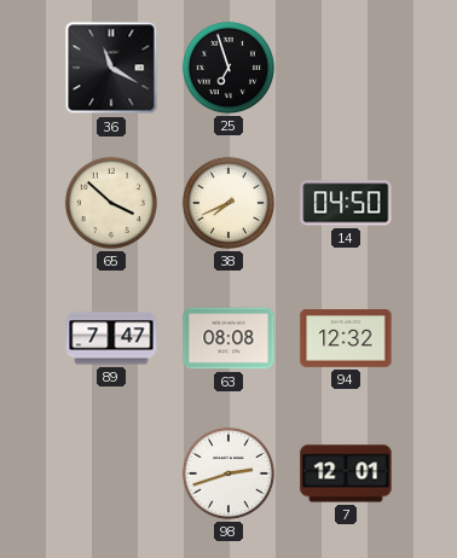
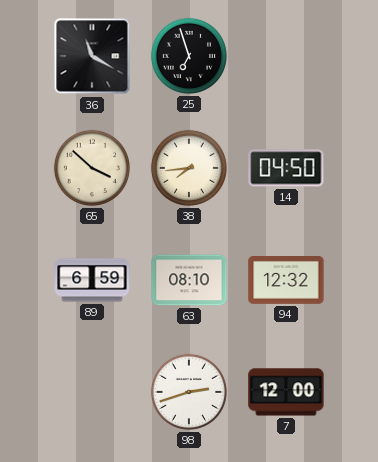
38: 7:41 -> 7:44
89: 7:47 -> 6:59
63: 08:08 -> 08:10
7: 12:01 -> 12:00
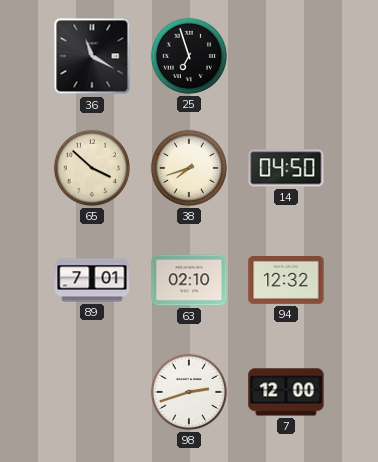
38: 7:44 -> 7:42
89: 6:59 -> 7:01
63: 08:10 -> 02:10
